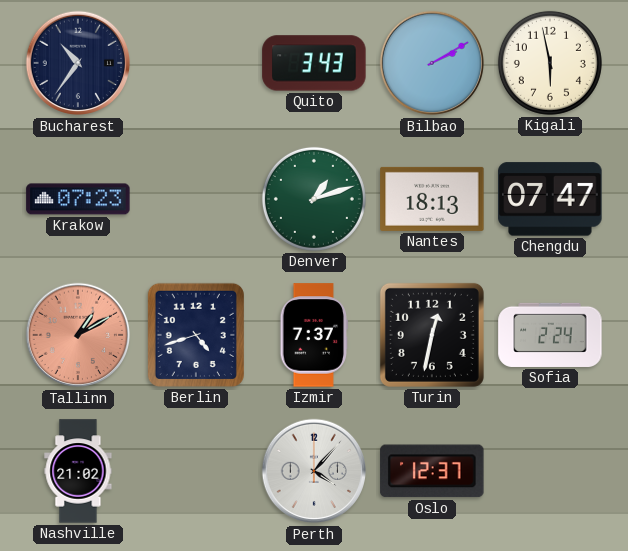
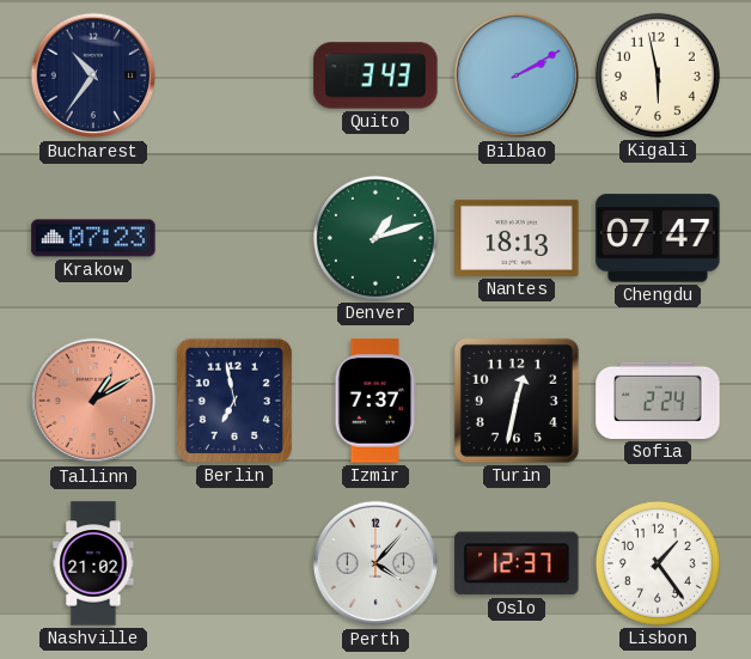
Berlin: 4:42 -> 6:58
Lisbon: none -> 1:24
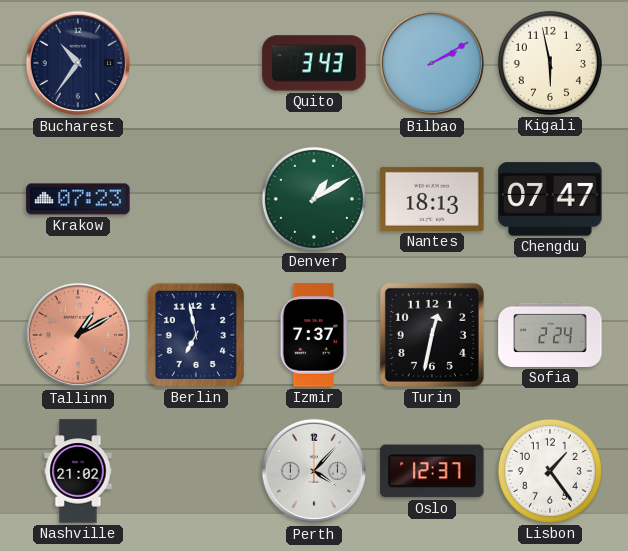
Denver: 1:12 -> 1:10
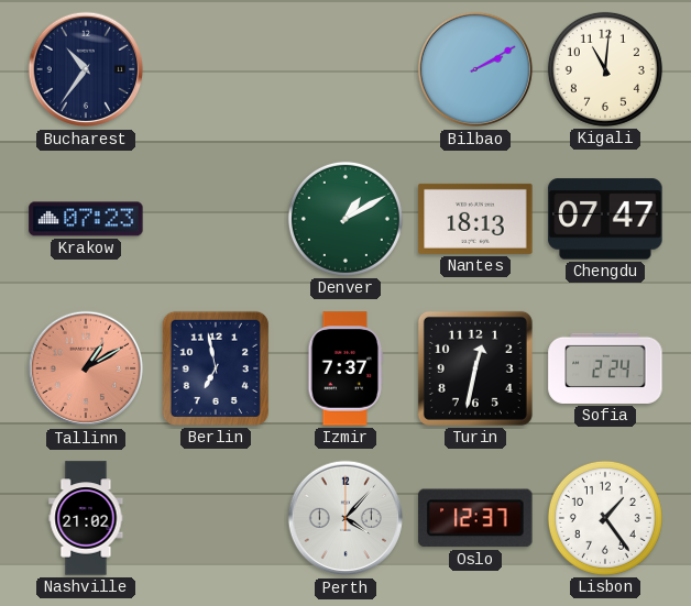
Quito: 3:43 -> none
Kigali: 5:58 -> 11:01
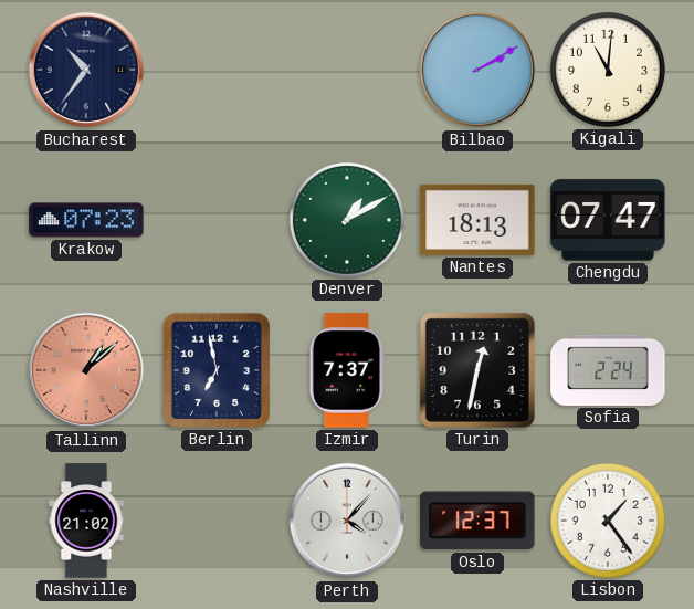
Tallinn: 1:10 -> 1:08
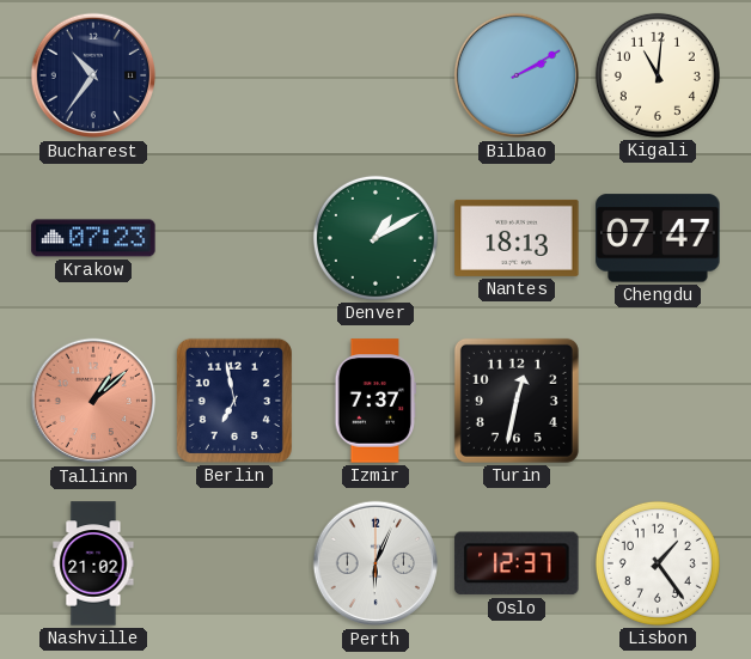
Sofia: 2:24 -> none
Perth: 4:07 -> 6:04
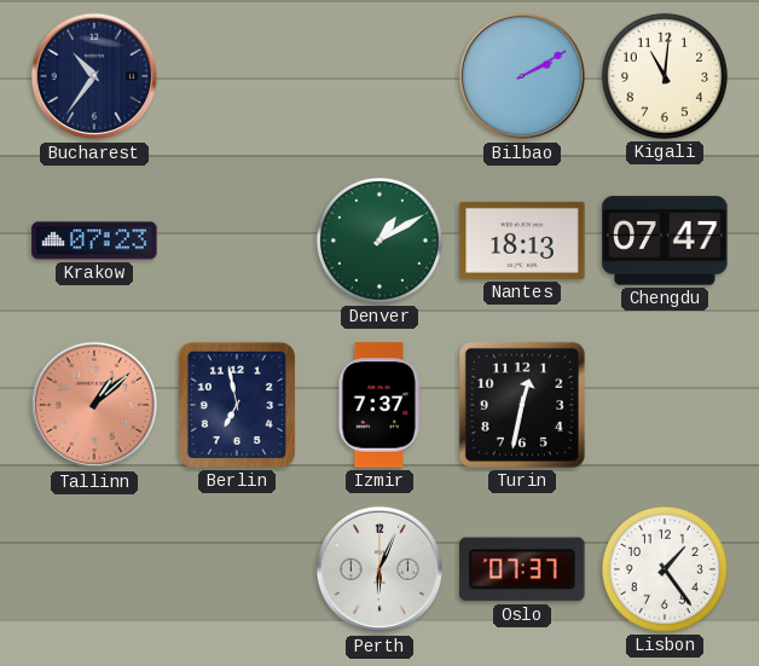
Nashville: 21:02 -> none
Oslo: 12:37 -> 07:37
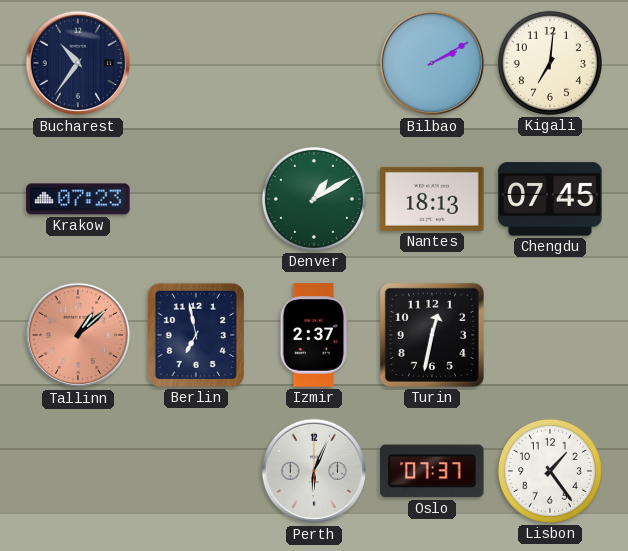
Kigali: 11:01 -> 7:01
Chengdu: 07:47 -> 07:45
Izmir: 7:37 -> 2:37
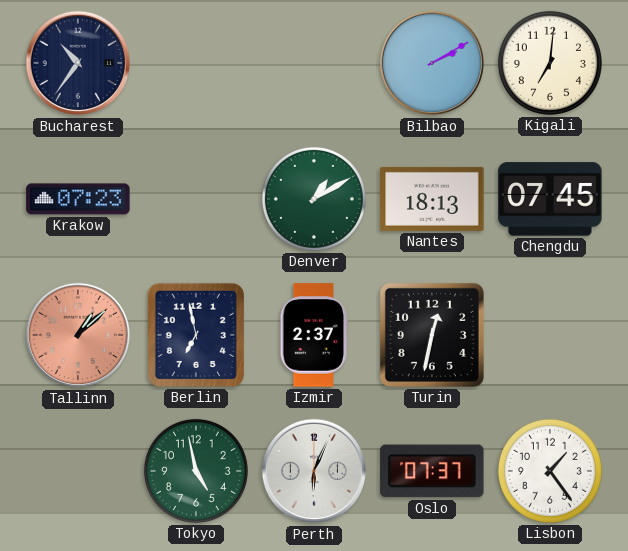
Tokyo: none -> 4:58
